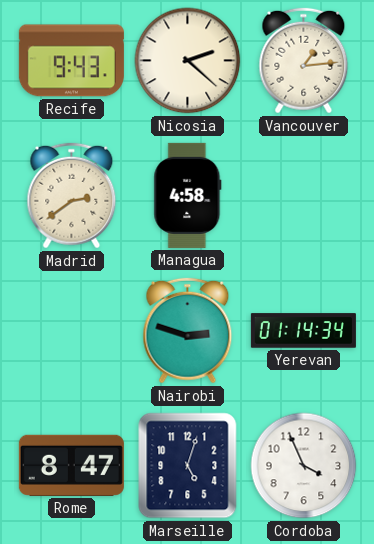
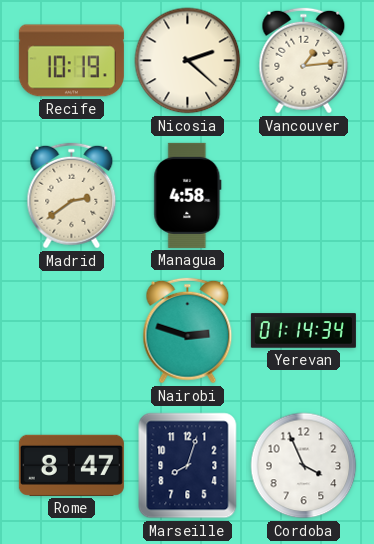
Recife: 9:43 -> 10:19
Marseille: 5:03 -> 8:03
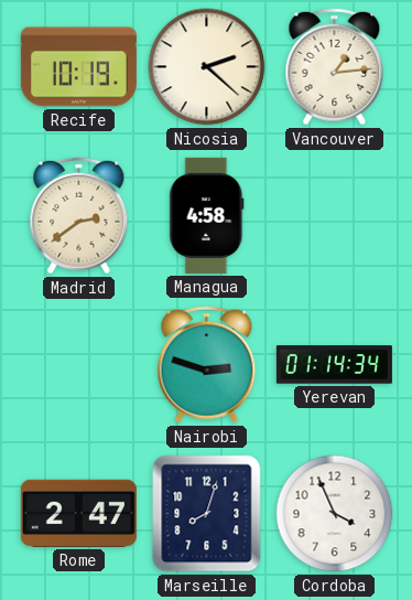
Rome: 8:47 -> 2:47
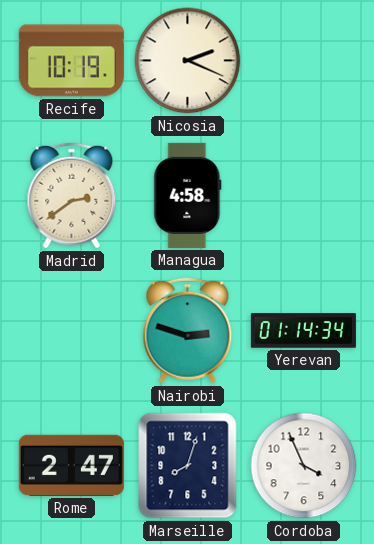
Nicosia: 2:22 -> 2:19
Vancouver: 1:14 -> none
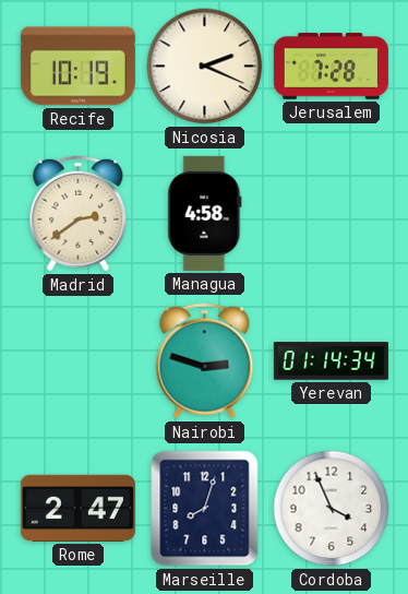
Jerusalem: none -> 7:28
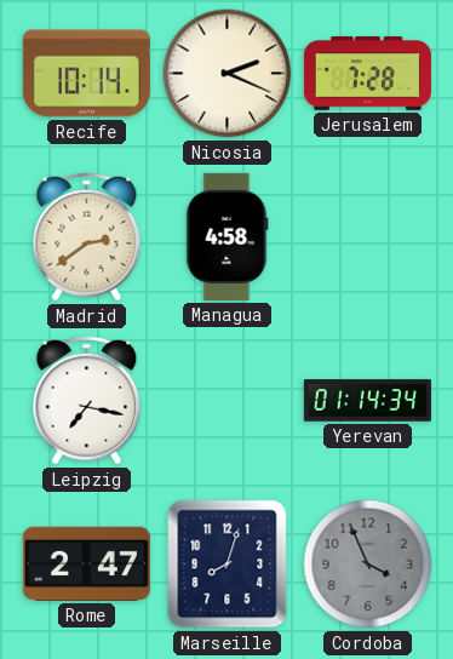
Recife: 10:19 -> 10:14
Leipzig: none -> 7:17
Nairobi: 2:48 -> none
Cordoba dial: white -> grey
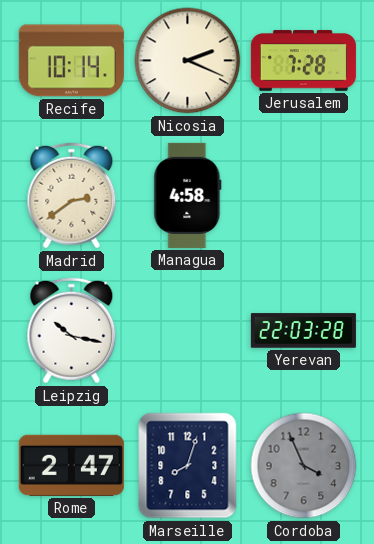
Leipzig: 7:17 -> 10:17
Yerevan: 01:14 -> 22:03
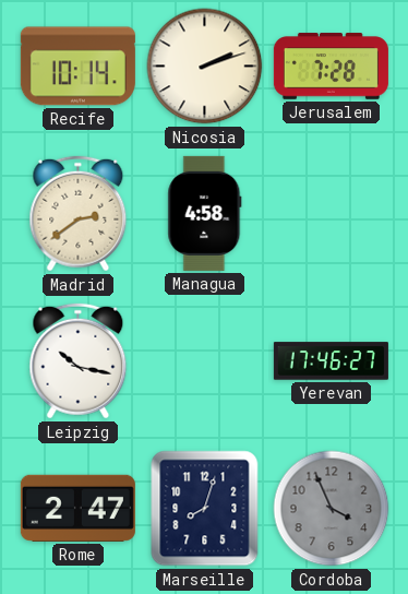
Nicosia: 2:19 -> 2:12
Yerevan: 22:03 -> 17:46
